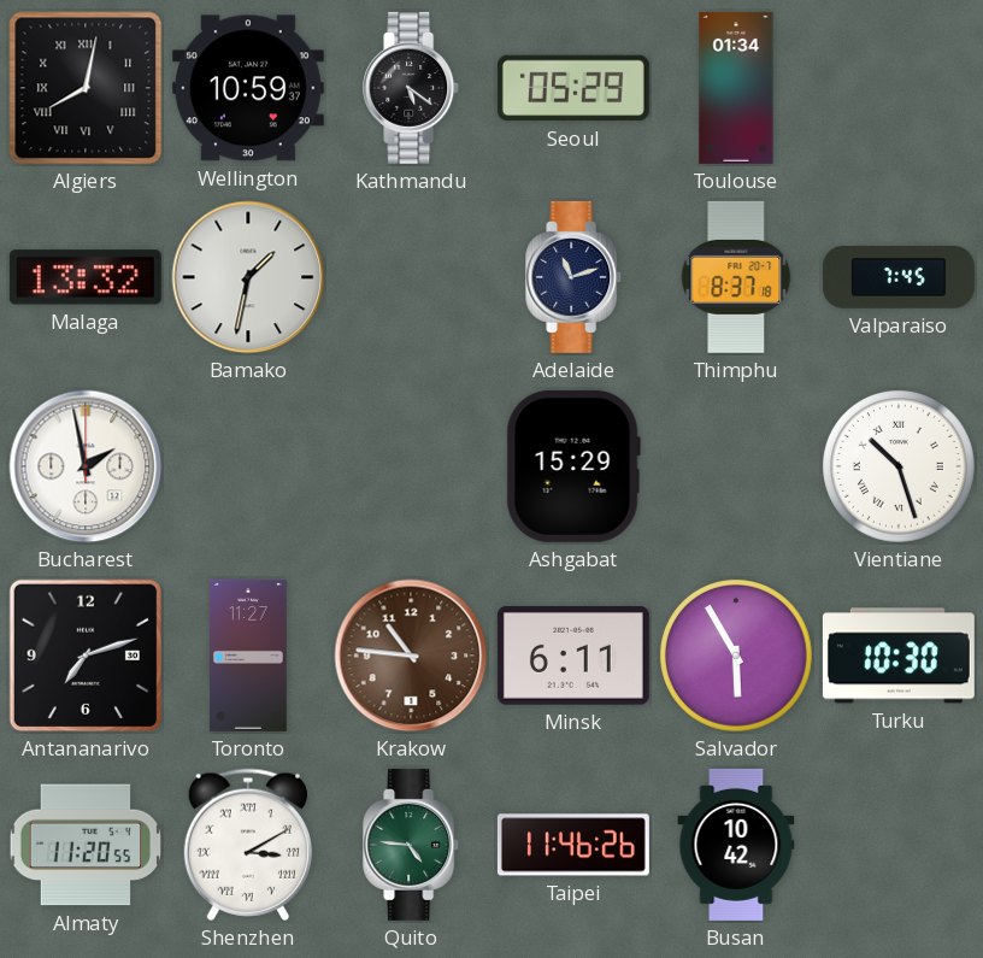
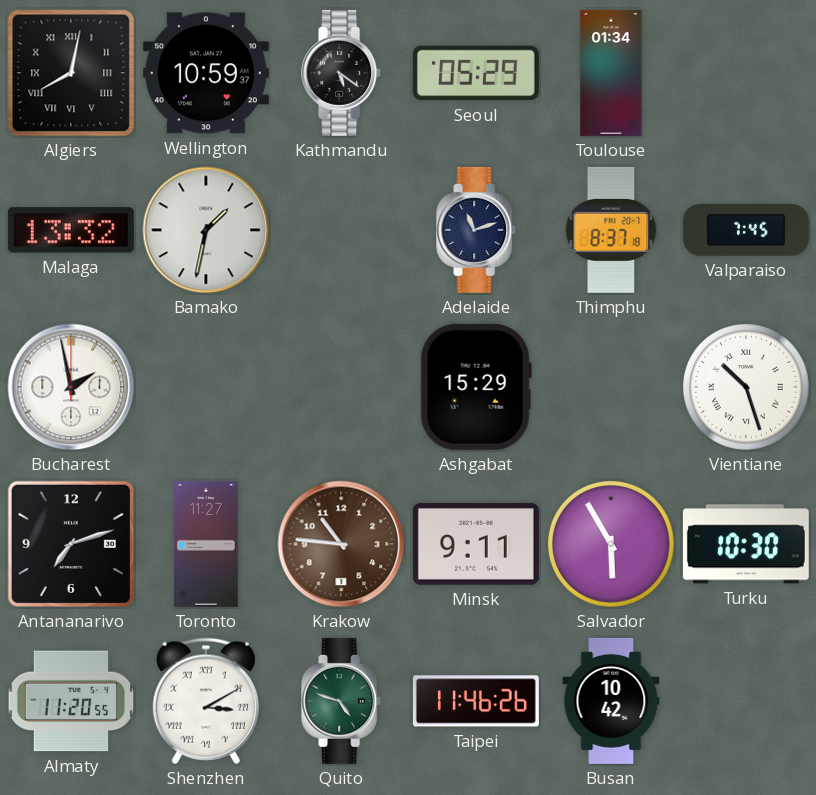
Minsk: 6:11 -> 9:11
Quito: 4:46 -> 4:48
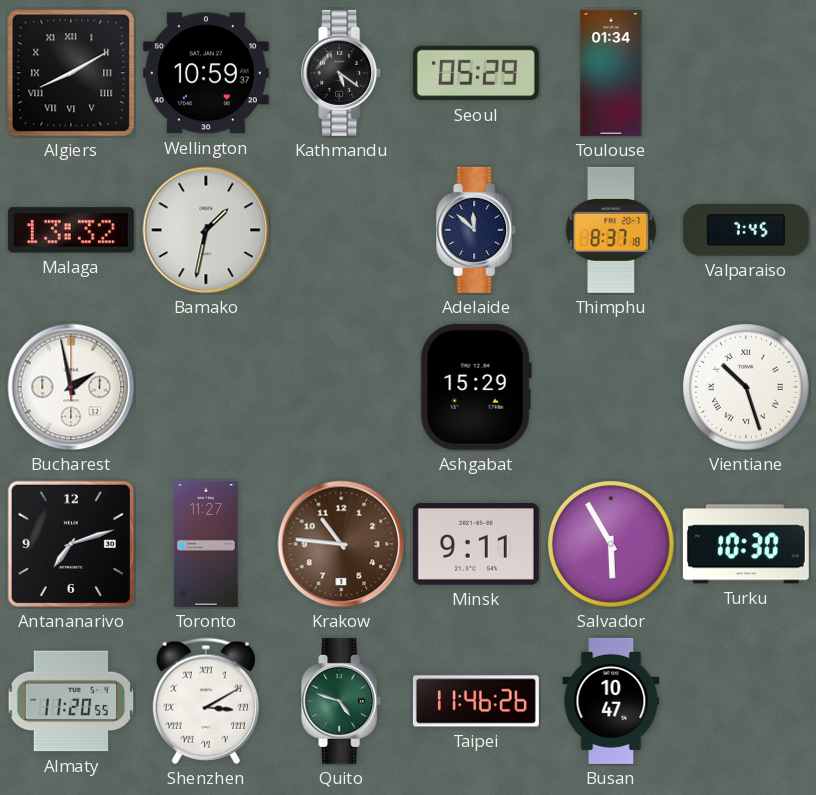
Algiers: 8:02 -> 8:10
Adelaide: 11:12 -> 11:52
Busan: 10:42 -> 10:47
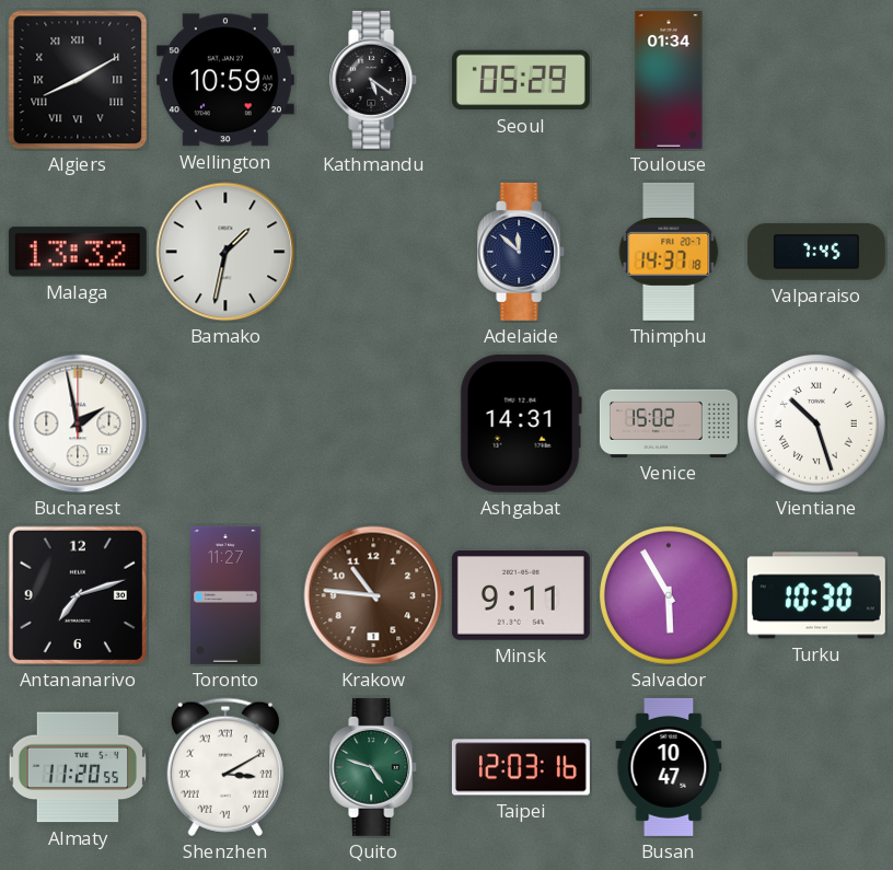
Thimphu: 8:37 -> 14:37
Ashgabat: 15:29 -> 14:31
Venice: none -> 15:02
Taipei: 11:46 -> 12:03
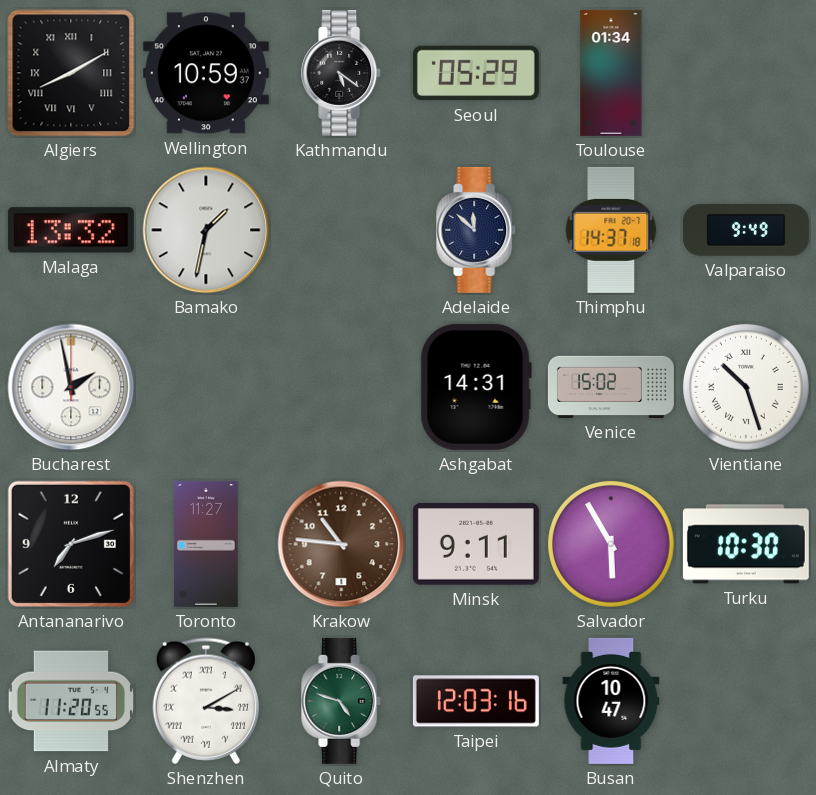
Valparaiso: 7:45 -> 9:49
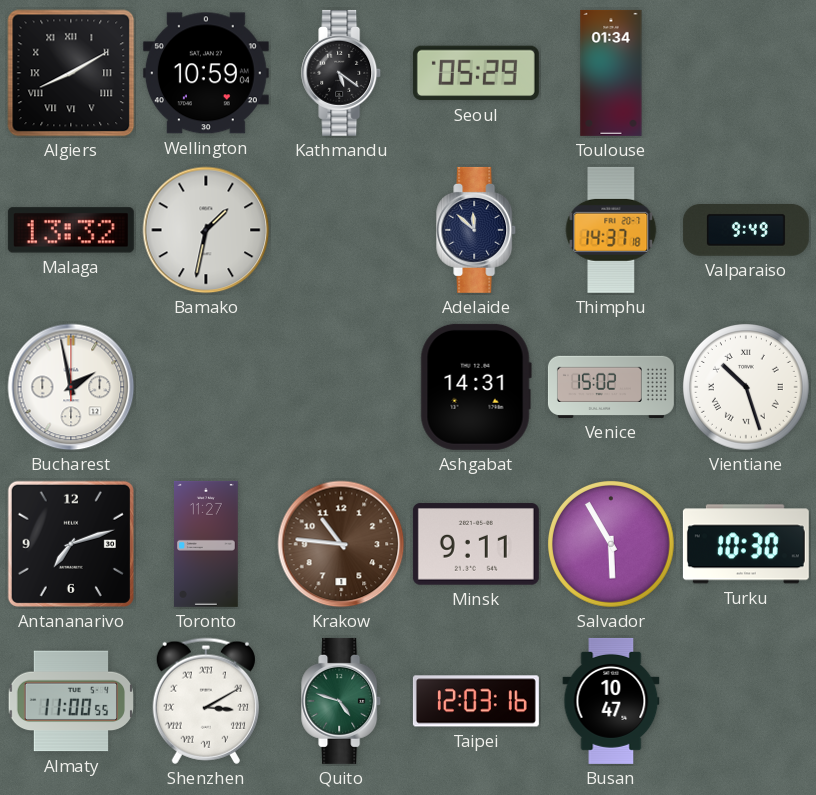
Wellington: 10:59:37 -> 10:59:04
Almaty: 11:20 -> 11:00
